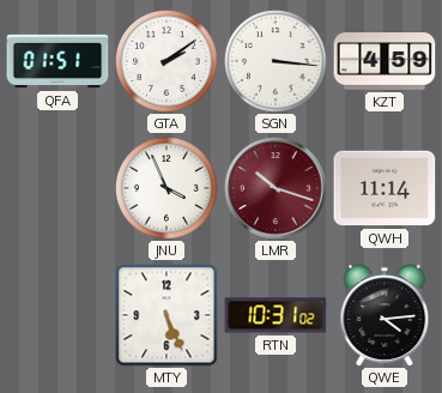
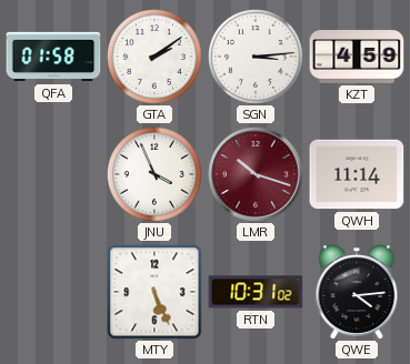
QFA: 01:51 -> 01:58
SGN: 3:16 -> 3:14
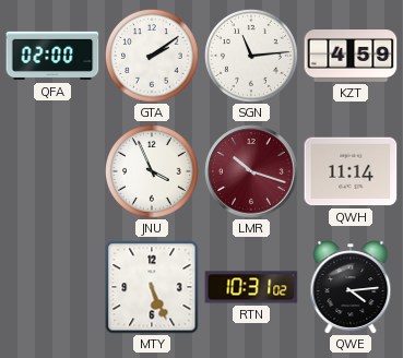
QFA: 01:58 -> 02:00
SGN: 3:14 -> 11:14
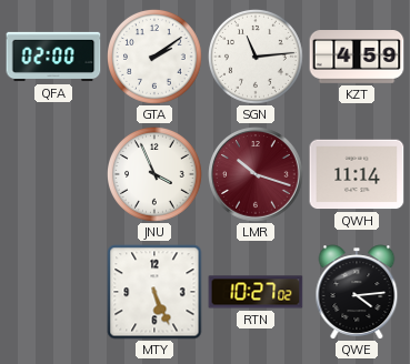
RTN: 10:31 -> 10:27
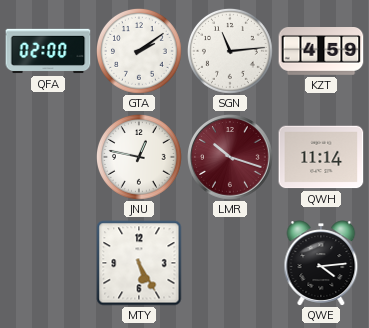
JNU: 3:56 -> 12:47
MTY: 5:26 -> 5:25
RTN: 10:27 -> none
